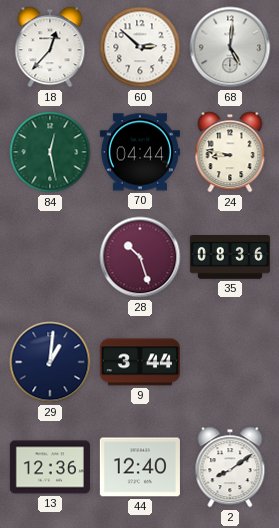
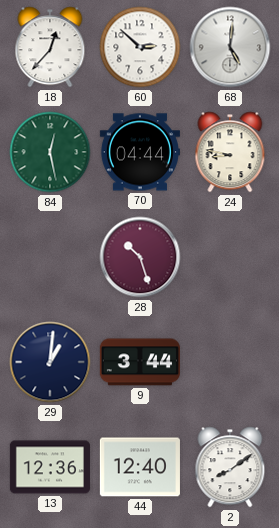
35: 08:36 -> none
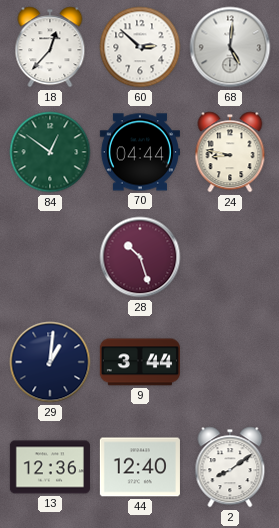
84: 12:28 -> 12:51
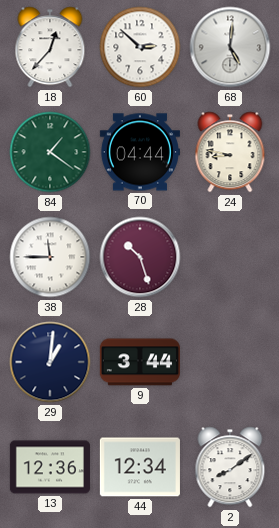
84: 12:51 -> 1:21
38: none -> 11:45
44: 12:40 -> 12:34
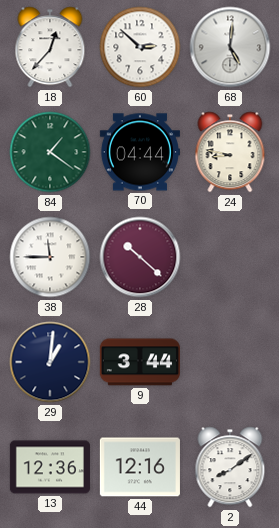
28: 10:27 -> 10:22
44: 12:34 -> 12:16
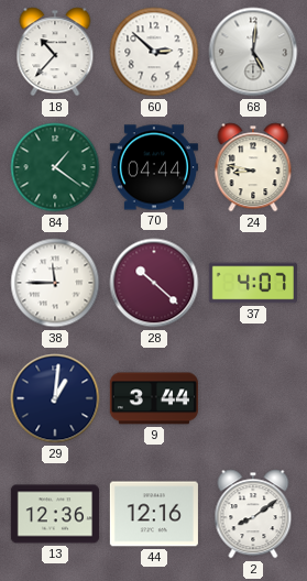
18: 12:37 -> 10:37
37: none -> 4:07
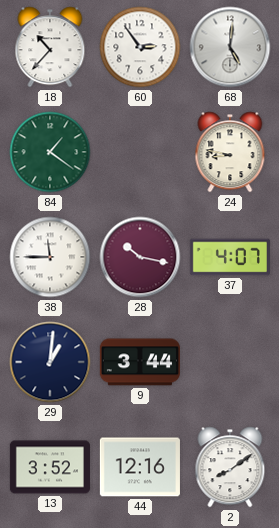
60: 2:52 -> 2:54
70: 04:44 -> none
28: 10:22 -> 10:17
13: 12:36 -> 3:52
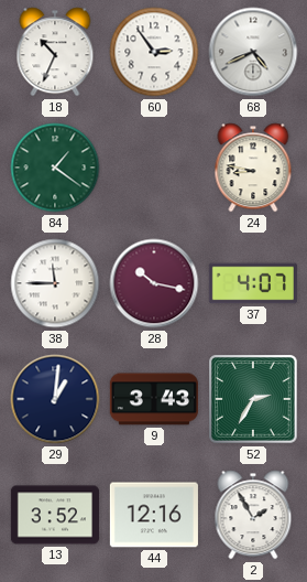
18: 10:37 -> 10:34
68: 5:01 -> 4:41
9: 3:44 -> 3:43
52: none -> 2:35
2: 8:09 -> 1:55
